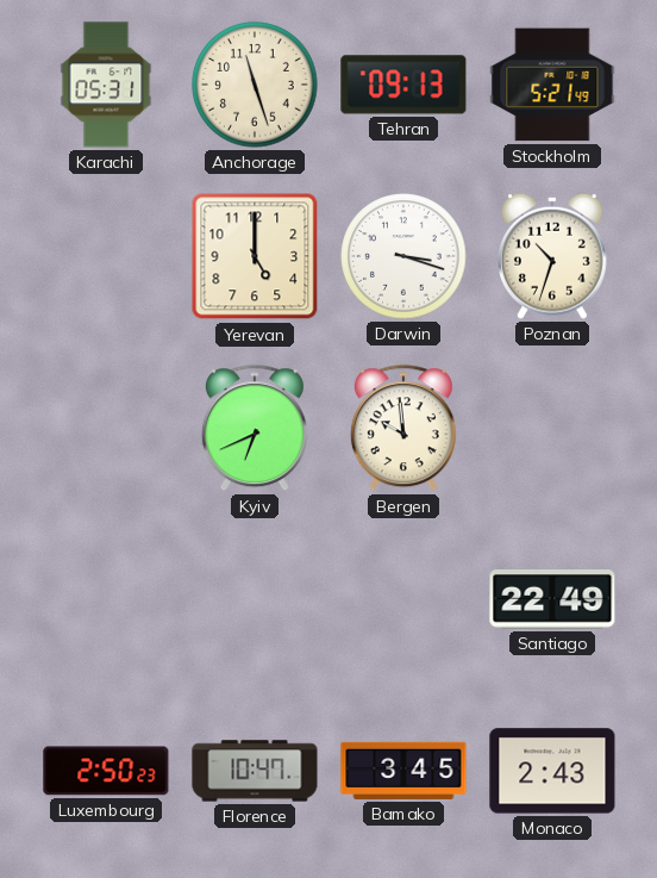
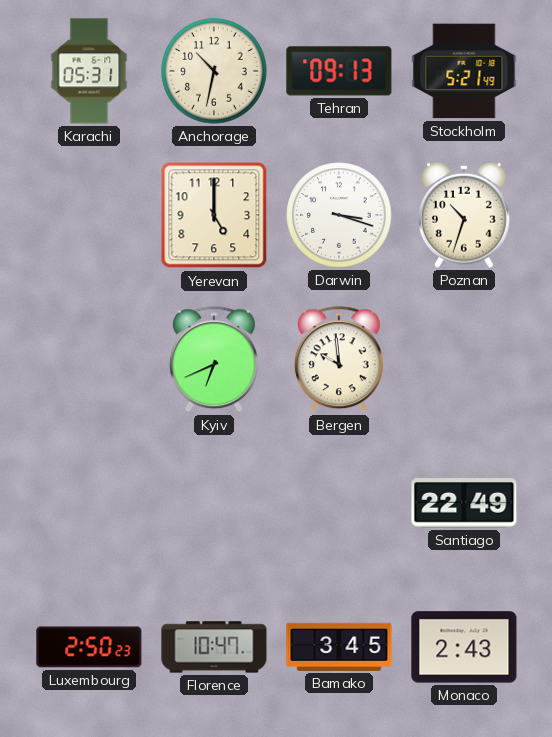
Anchorage: 11:27 -> 10:32
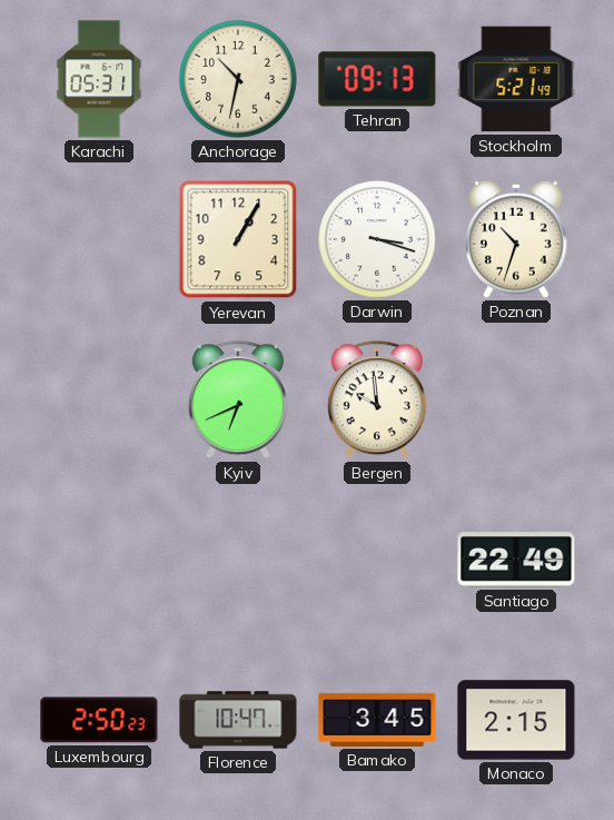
Yerevan: 5:00 -> 1:05
Monaco: 2:43 -> 2:15
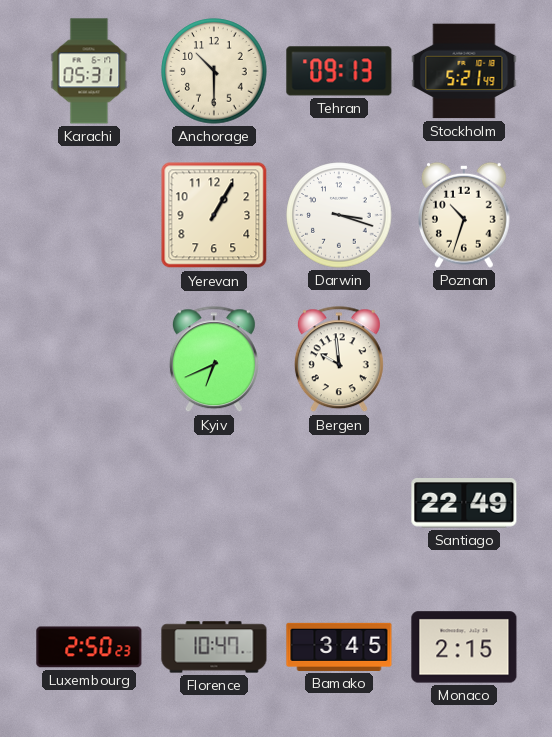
Anchorage: 10:32 -> 10:30
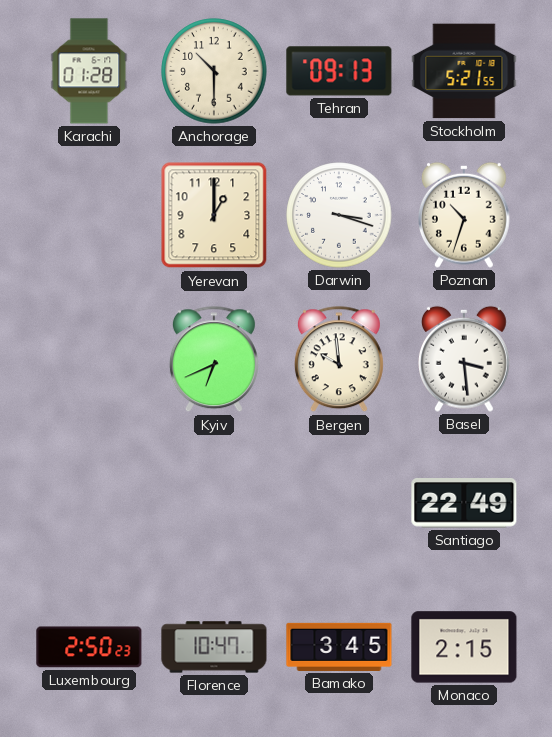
Karachi: 05:31 -> 01:28
Stockholm: 5:21:49 -> 5:21:55
Yerevan: 1:05 -> 1:00
Basel: none -> 3:29
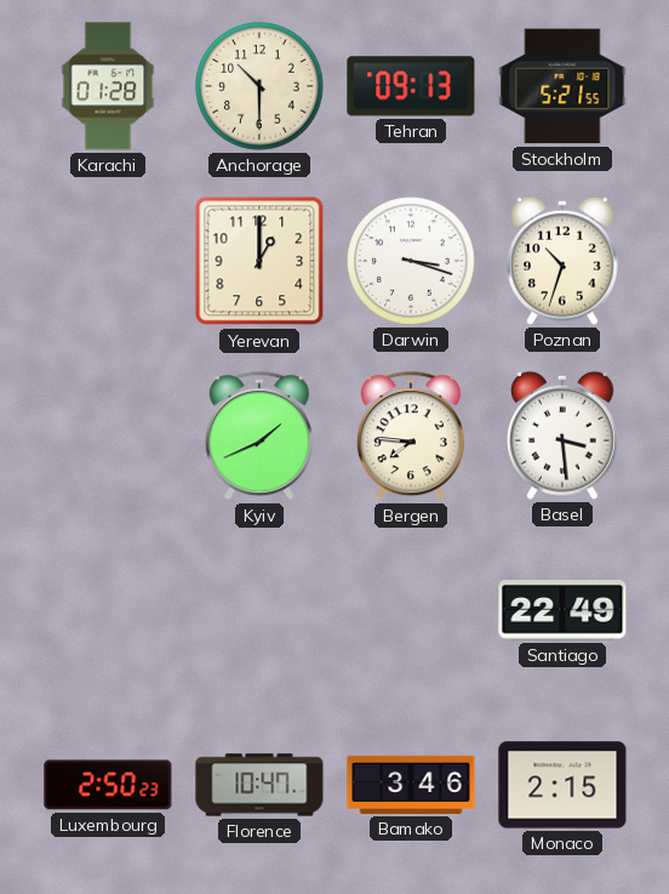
Kyiv: 6:41 -> 1:41
Bergen: 9:59 -> 7:46
Bamako: 3:45 -> 3:46
